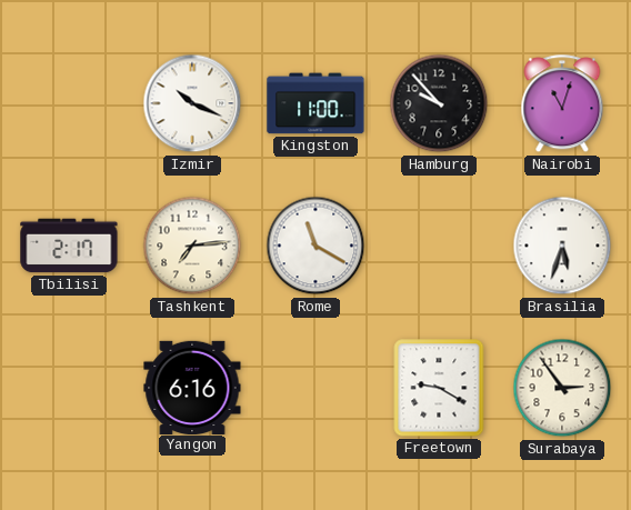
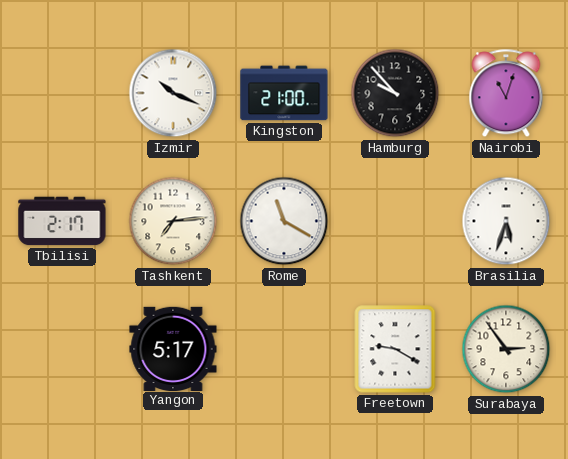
Kingston: 11:00 -> 21:00
Yangon: 6:16 -> 5:17
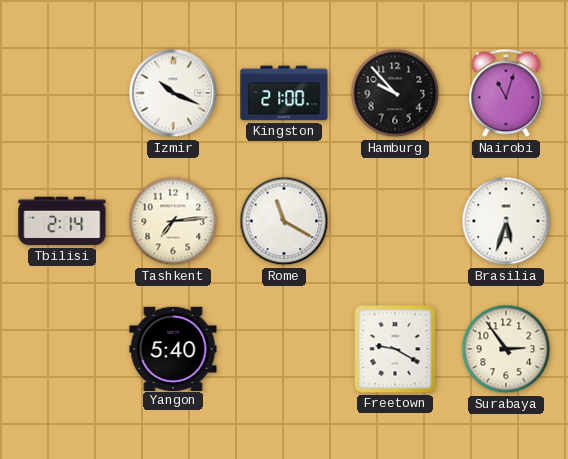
Tbilisi: 2:17 -> 2:14
Yangon: 5:17 -> 5:40
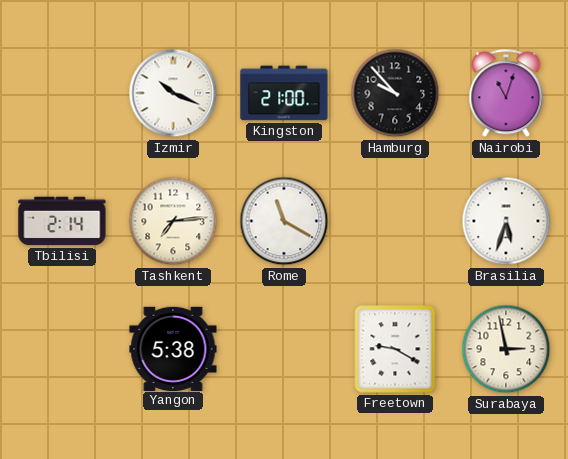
Yangon: 5:40 -> 5:38
Surabaya: 2:54 -> 2:58
